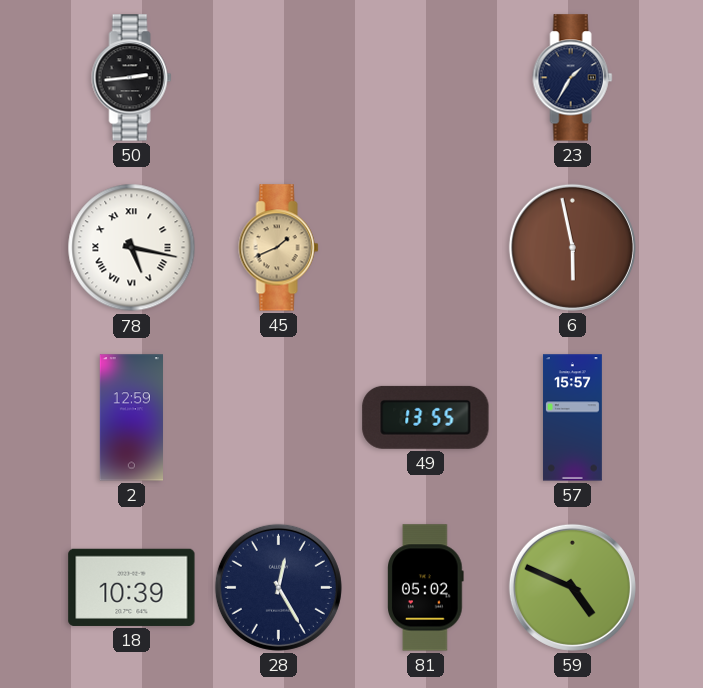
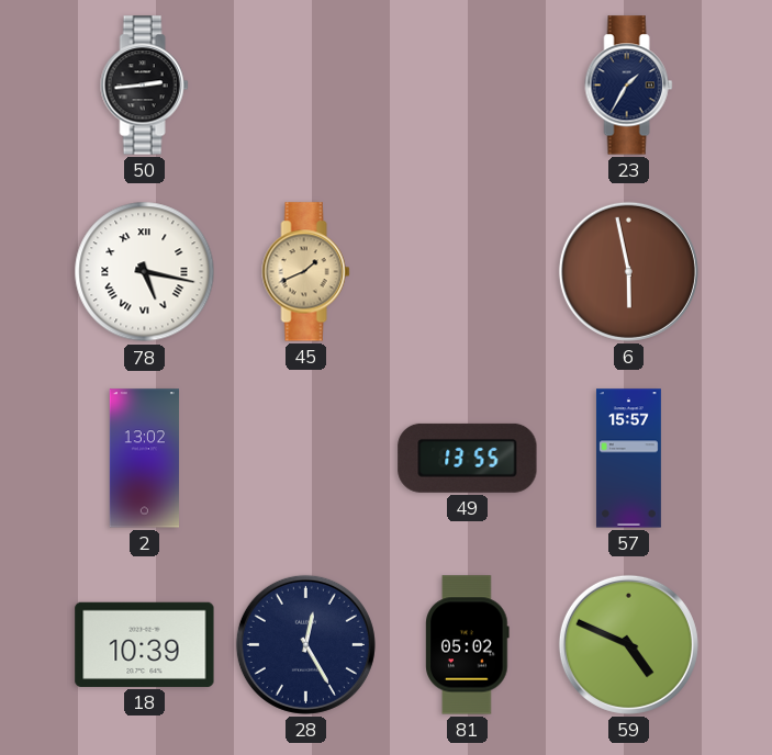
2: 12:59 -> 13:02
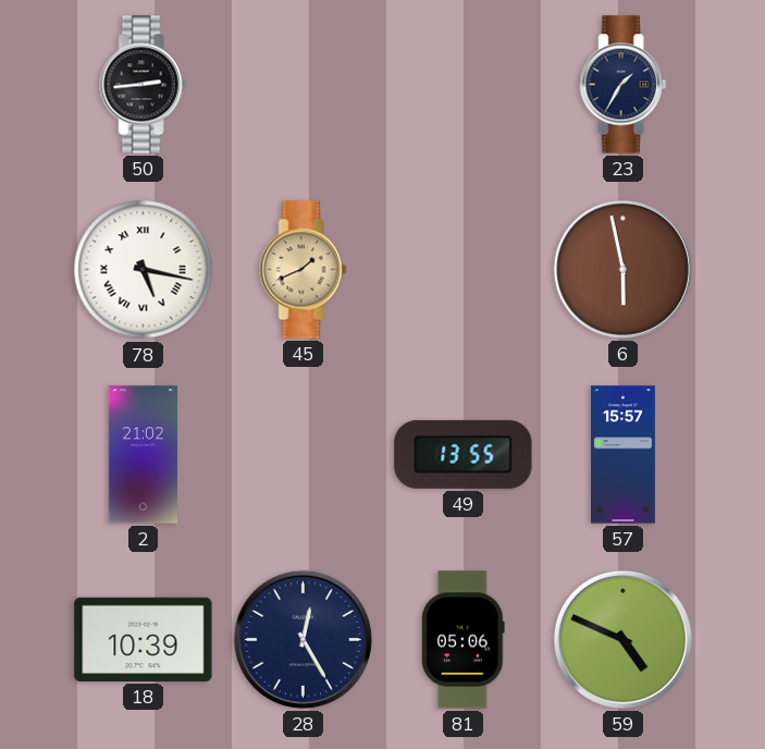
2: 13:02 -> 21:02
81: 05:02 -> 05:06
